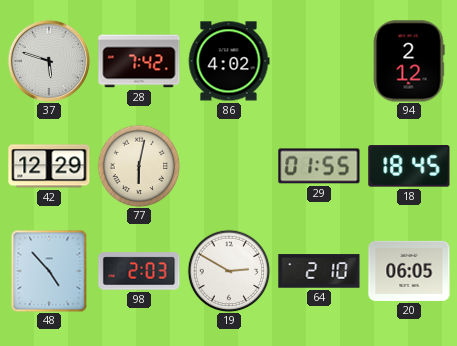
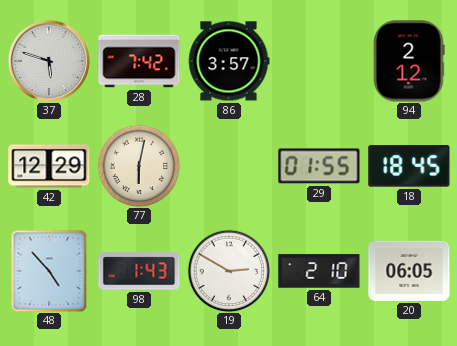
86: 4:02 -> 3:57
98: 2:03 -> 1:43
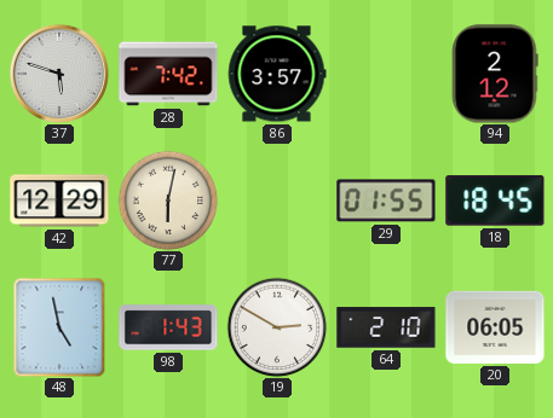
48: 4:53 -> 4:58
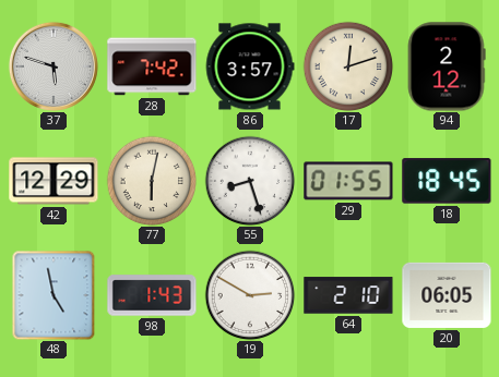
17: none -> 12:12
55: none -> 8:27
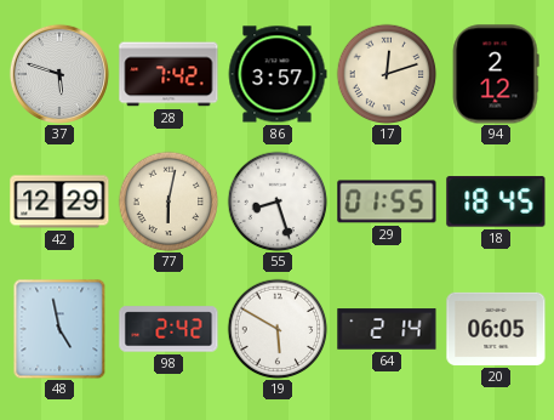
98: 1:43 -> 2:42
19: 2:50 -> 5:50
64: 2:10 -> 2:14
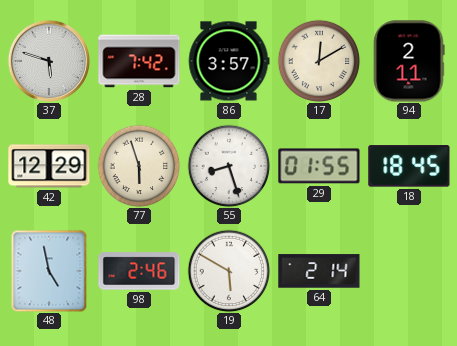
17: 12:12 -> 12:10
94: 2:12 -> 2:11
77: 6:02 -> 5:57
98: 2:42 -> 2:46
20: 06:05 -> none
